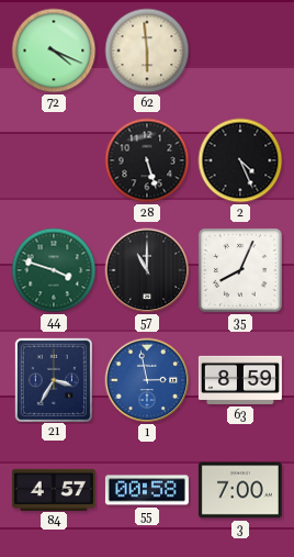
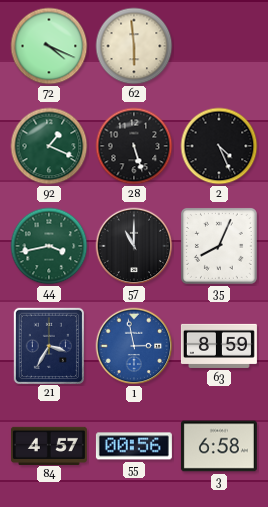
92: none -> 1:19
44: 3:48 -> 3:43
55: 00:58 -> 00:56
3: 7:00 -> 6:58
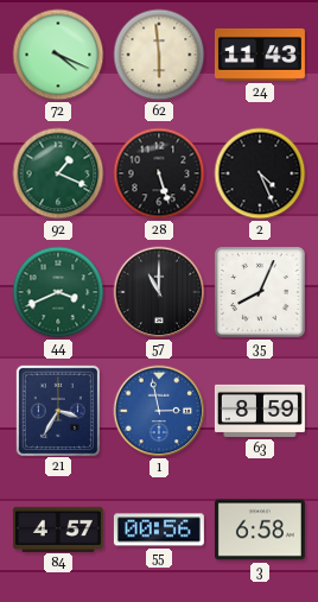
24: none -> 11:43
44: 3:43 -> 3:41
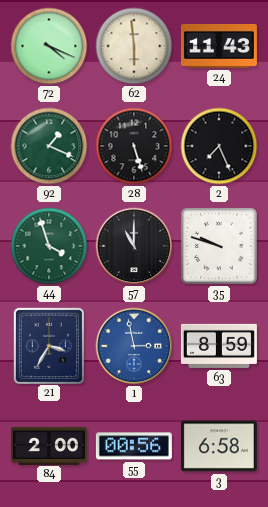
2: 4:26 -> 7:26
44: 3:41 -> 3:57
35: 8:04 -> 9:48
84: 4:57 -> 2:00
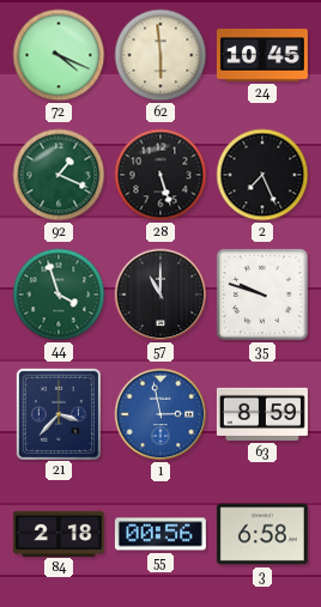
24: 11:43 -> 10:45
21: 3:35 -> 3:37
84: 2:00 -> 2:18
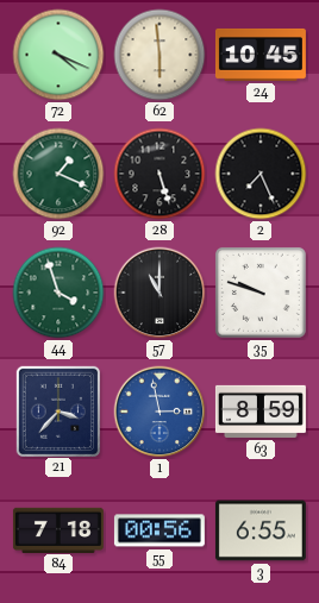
84: 2:18 -> 7:18
3: 6:58 -> 6:55
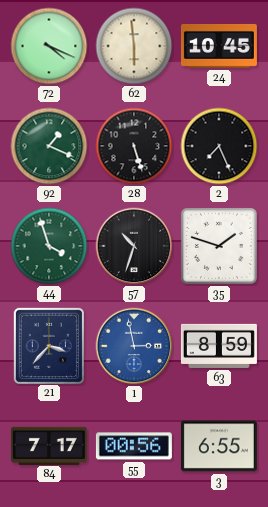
57: 11:00 -> 10:33
35: 9:48 -> 1:48
84: 7:18 -> 7:17
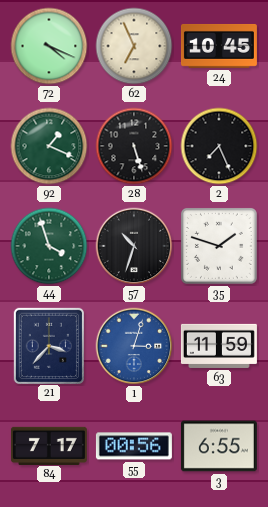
62: 5:59 -> 6:56
1: 2:58 -> 3:03
63: 8:59 -> 11:59
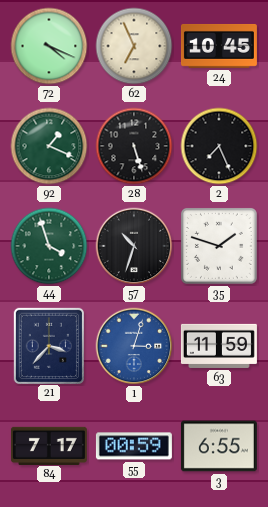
55: 00:56 -> 00:59
